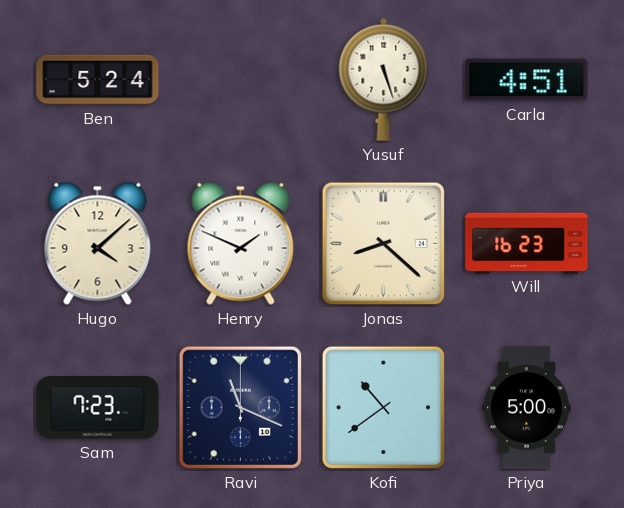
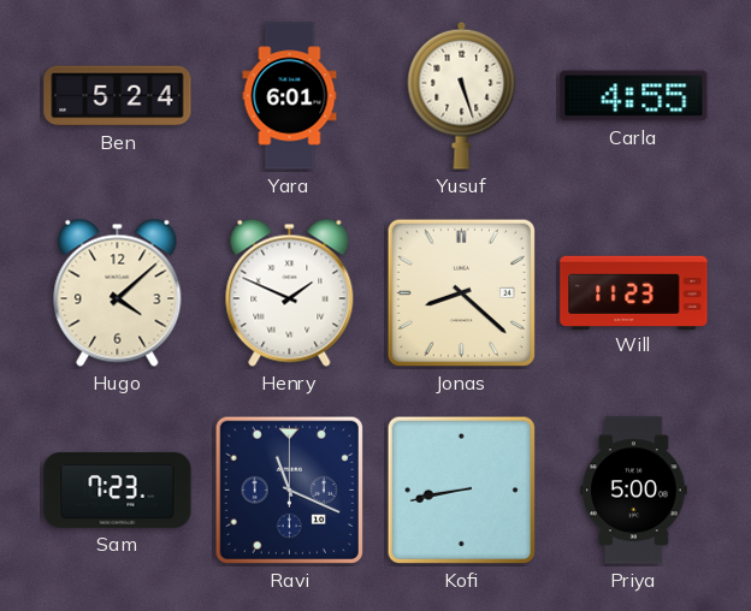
Yara: none -> 6:01
Carla: 4:51 -> 4:55
Will: 16:23 -> 11:23
Kofi: 10:39 -> 8:43
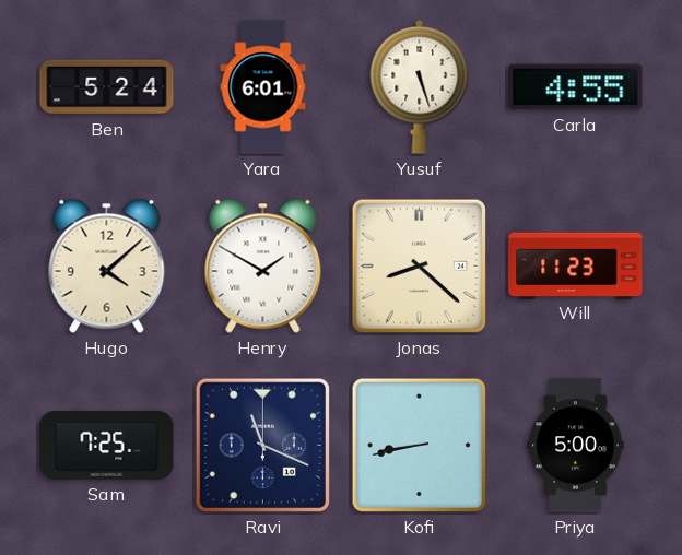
Henry: 1:49 -> 1:50
Sam: 7:23 -> 7:25
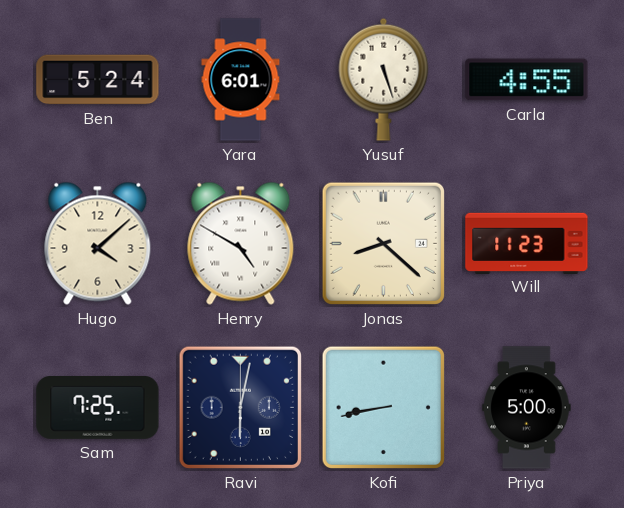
Henry: 1:50 -> 4:50
Ravi: 11:19 -> 6:02
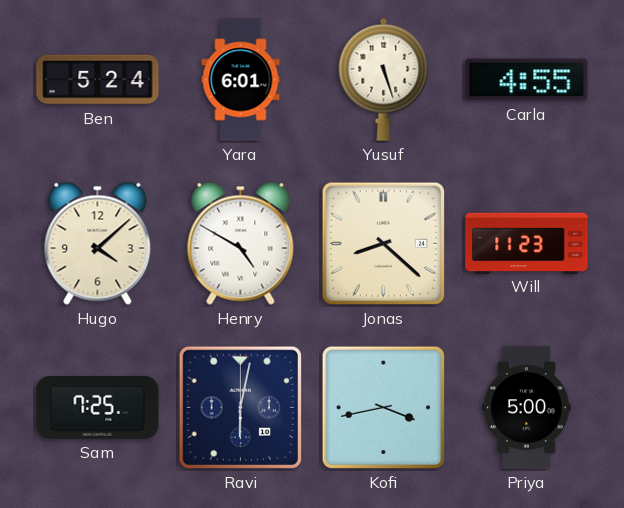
Kofi: 8:43 -> 3:43
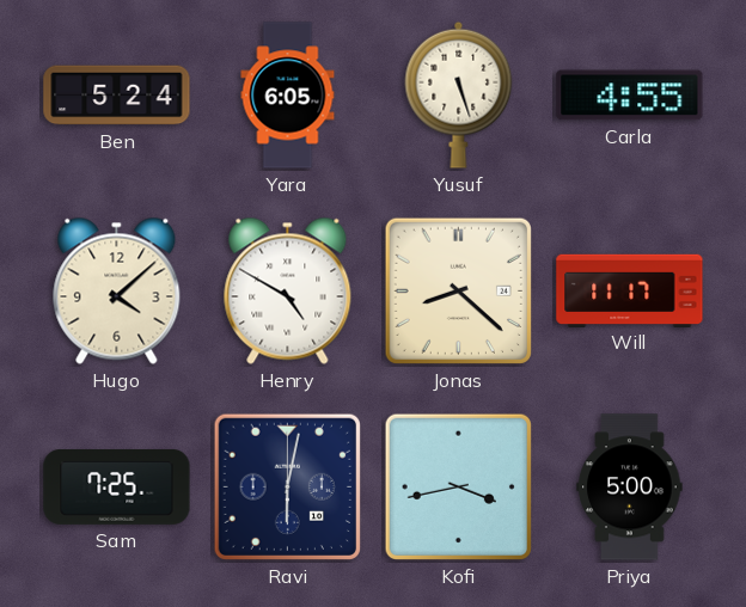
Yara: 6:01 -> 6:05
Will: 11:23 -> 11:17
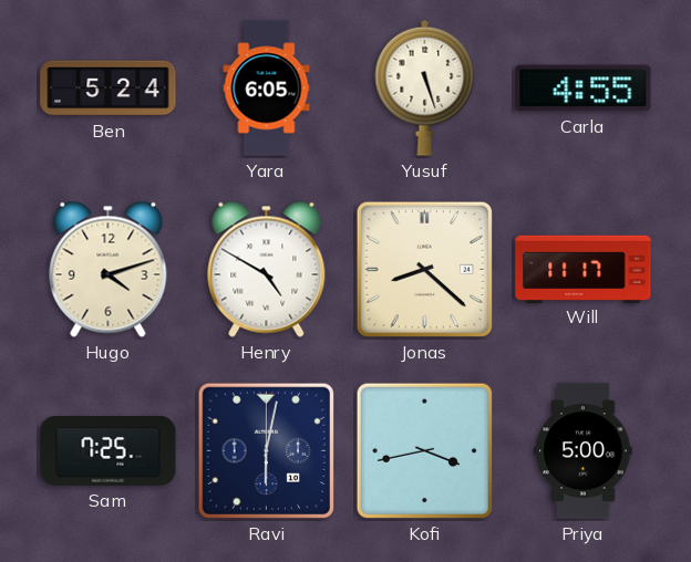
Hugo: 4:08 -> 4:12
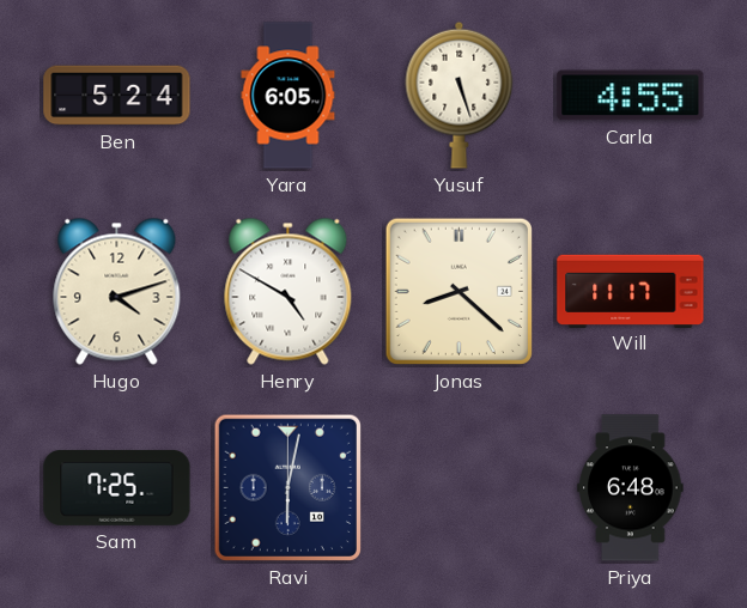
Kofi: 3:43 -> none
Priya: 5:00 -> 6:48
